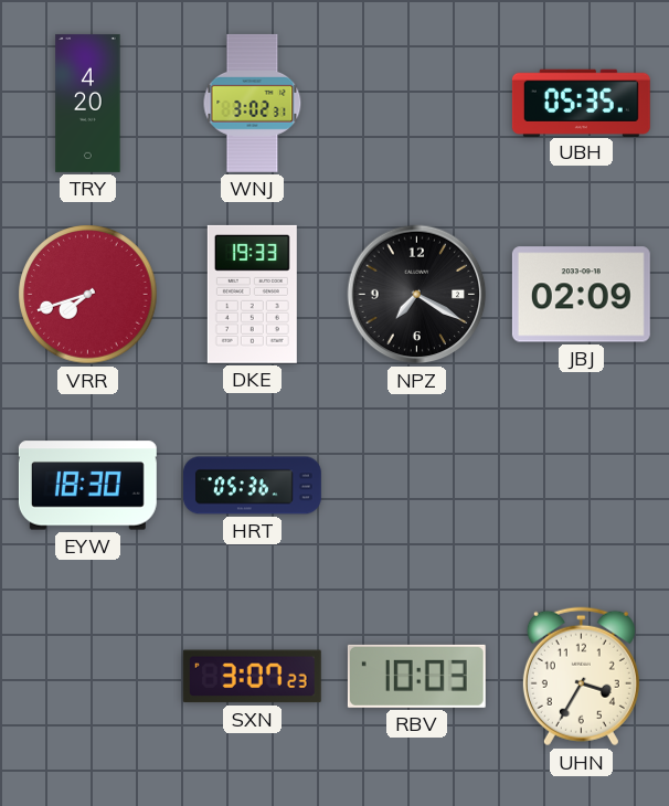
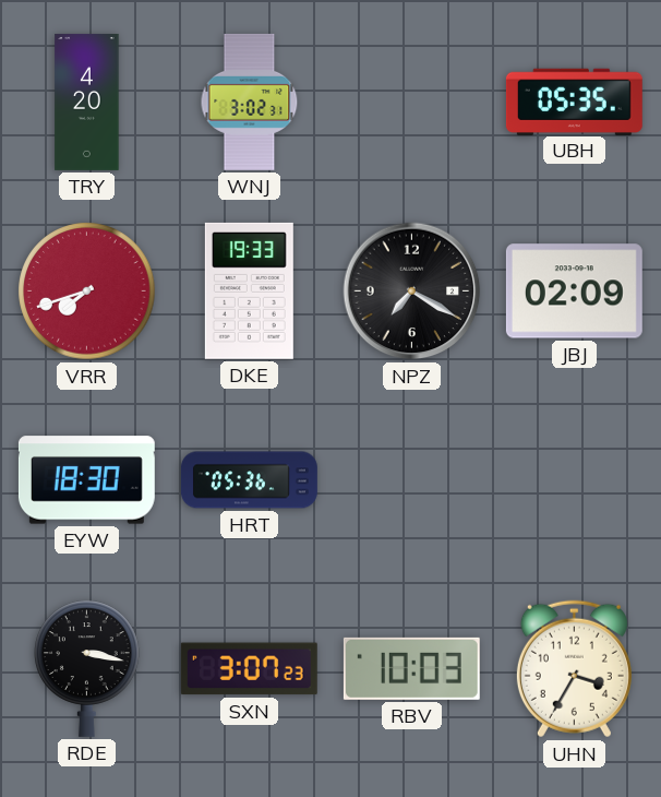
RDE: none -> 3:17
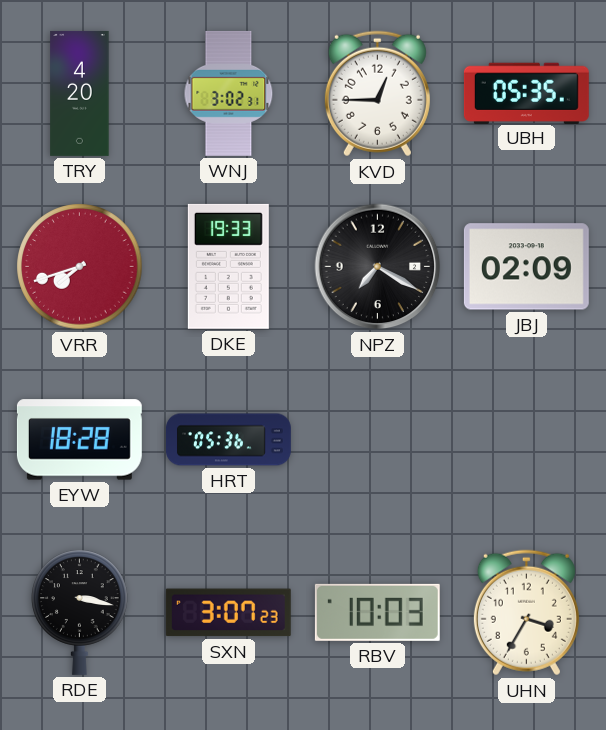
KVD: none -> 12:45
EYW: 18:30 -> 18:28
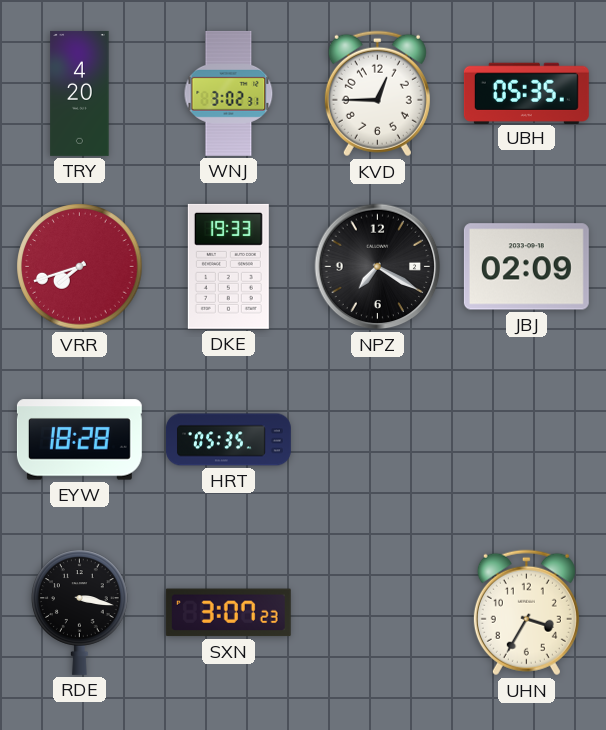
HRT: 05:36 -> 05:35
RBV: 10:03 -> none
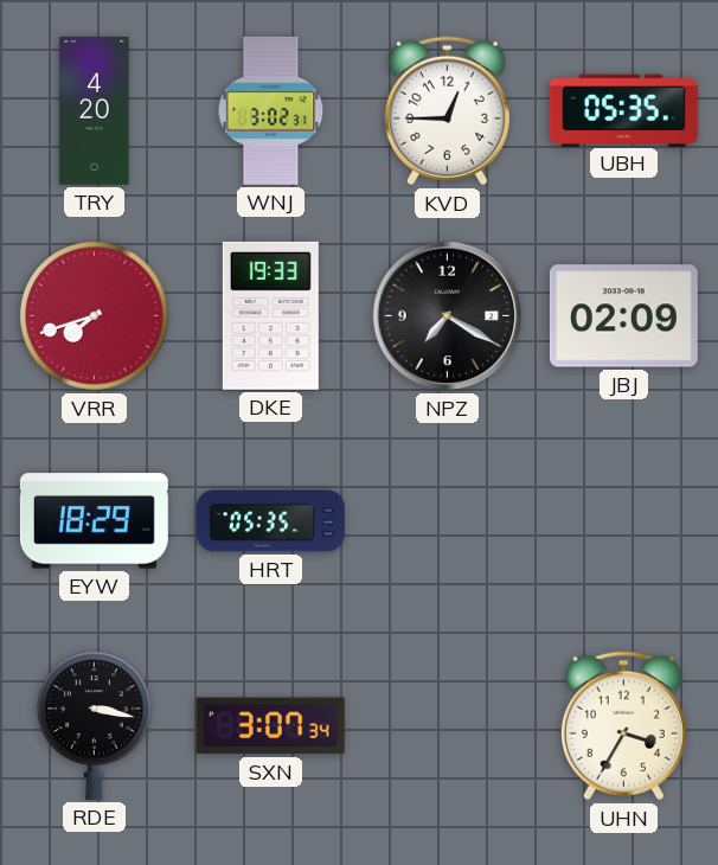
EYW: 18:28 -> 18:29
SXN: 3:07:23 -> 3:07:34
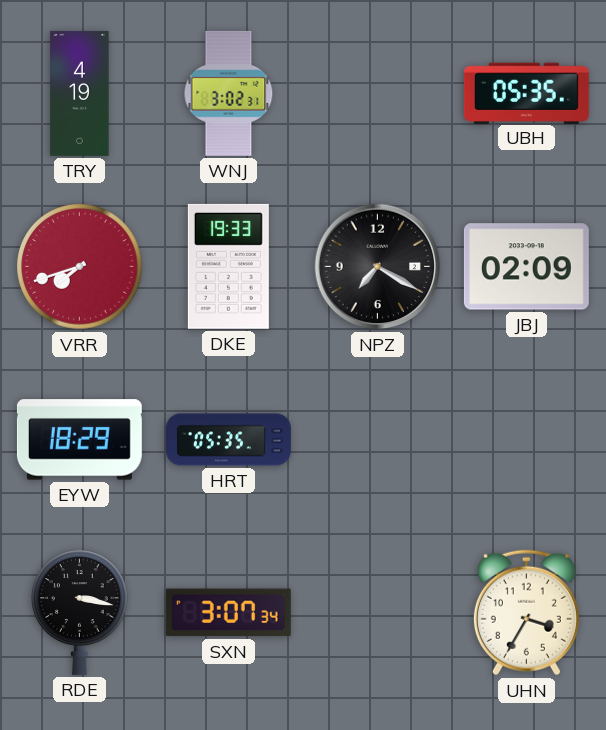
TRY: 4:20 -> 4:19
KVD: 12:45 -> none
